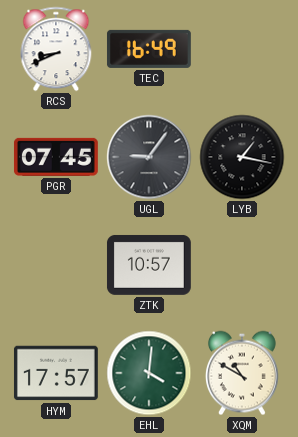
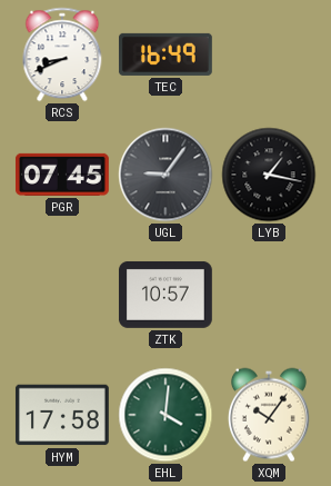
HYM: 17:57 -> 17:58
XQM: 10:50 -> 10:06
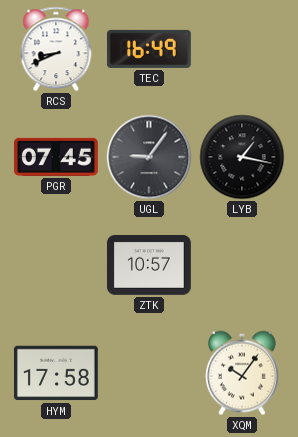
EHL: 4:01 -> none
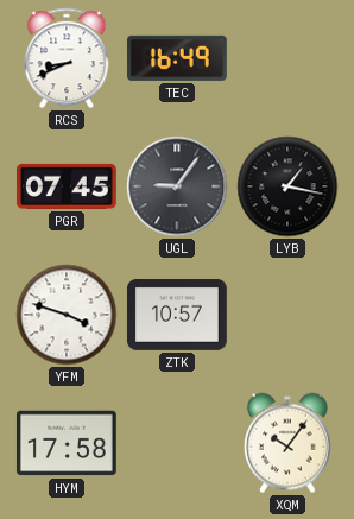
YFM: none -> 3:48
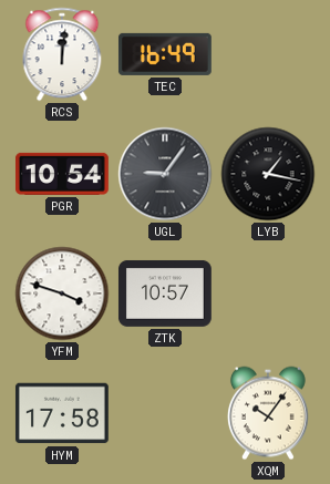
RCS: 8:41 -> 12:01
PGR: 07:45 -> 10:54
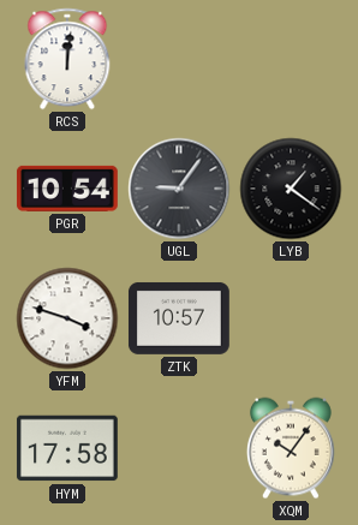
TEC: 16:49 -> none
LYB: 1:17 -> 1:21
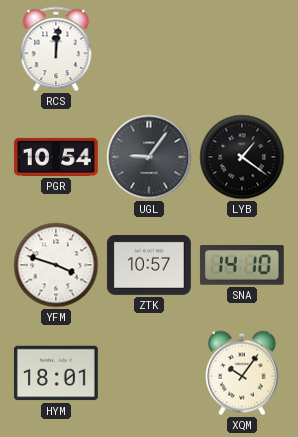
SNA: none -> 14:10
HYM: 17:58 -> 18:01
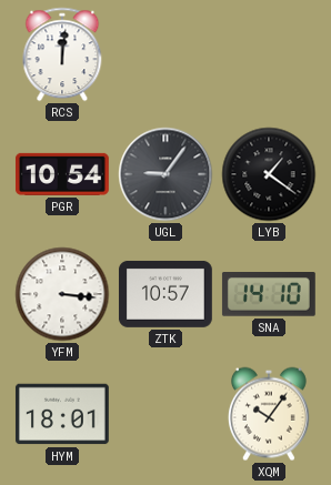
YFM: 3:48 -> 3:16
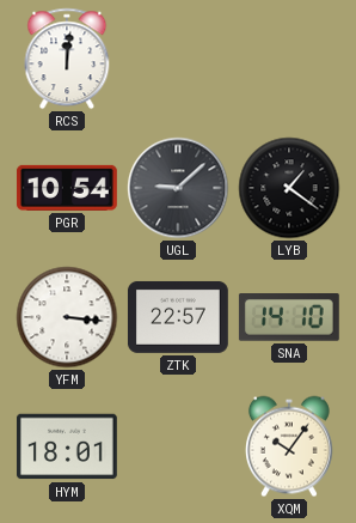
UGL: 9:06 -> 9:08
ZTK: 10:57 -> 22:57
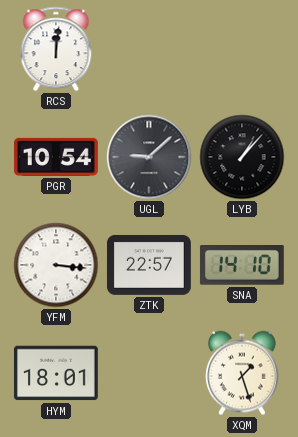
LYB: 1:21 -> 1:07
XQM: 10:06 -> 1:27
